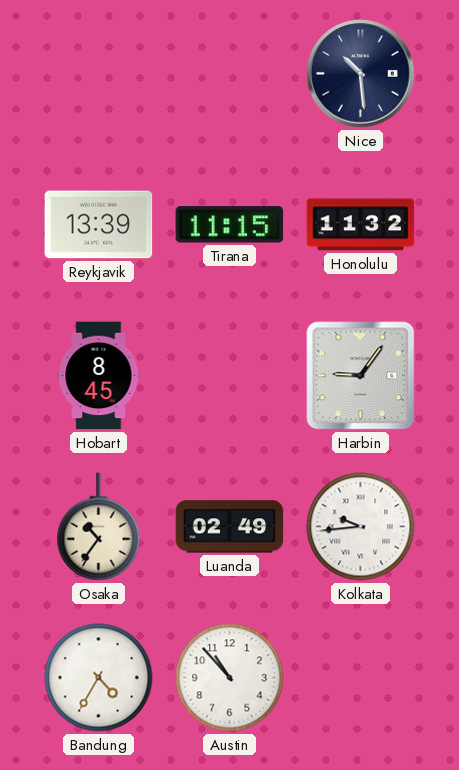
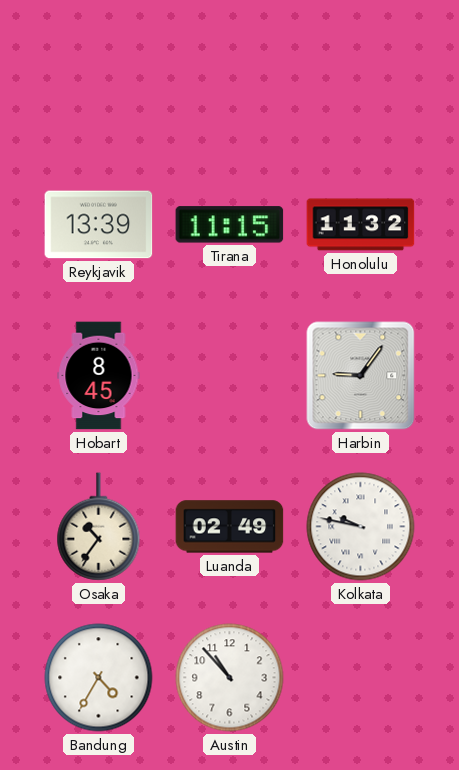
Nice: 10:29 -> none
Kolkata: 9:44 -> 9:47
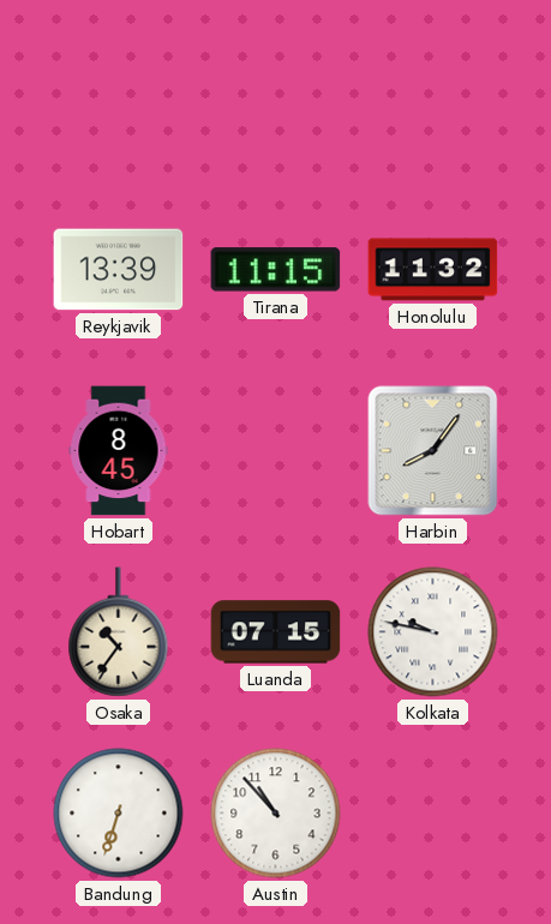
Harbin: 9:06 -> 8:06
Luanda: 02:49 -> 07:15
Bandung: 4:35 -> 6:33
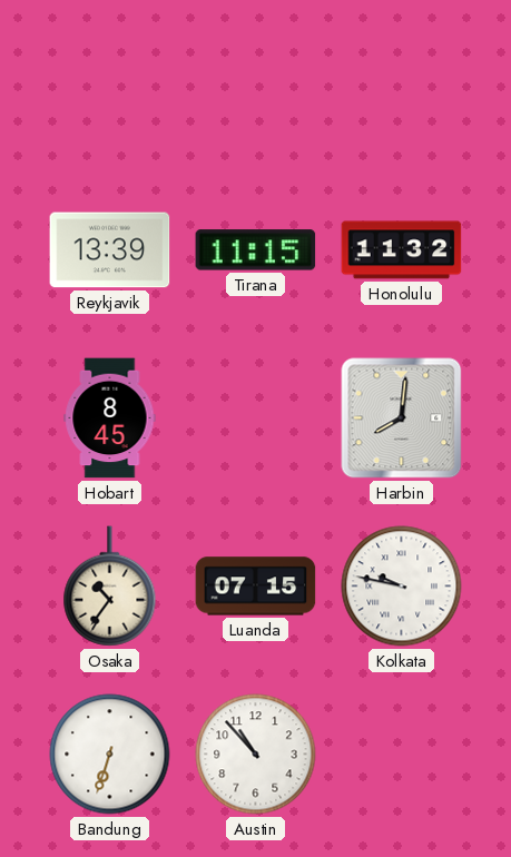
Harbin: 8:06 -> 8:01
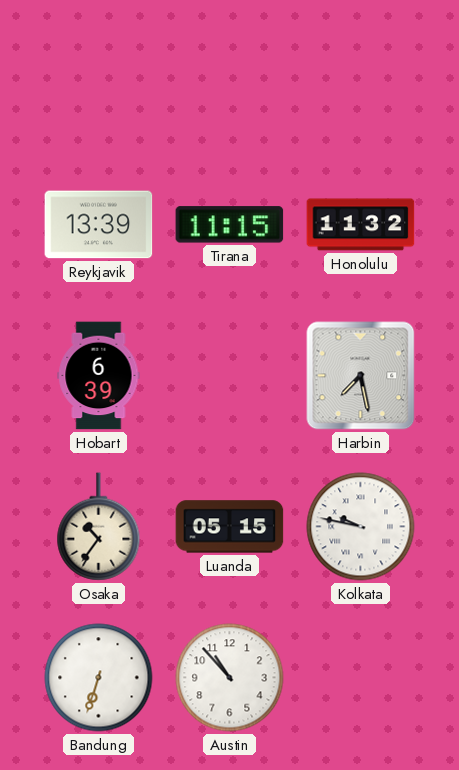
Hobart: 8:45 -> 6:39
Harbin: 8:01 -> 7:28
Luanda: 07:15 -> 05:15
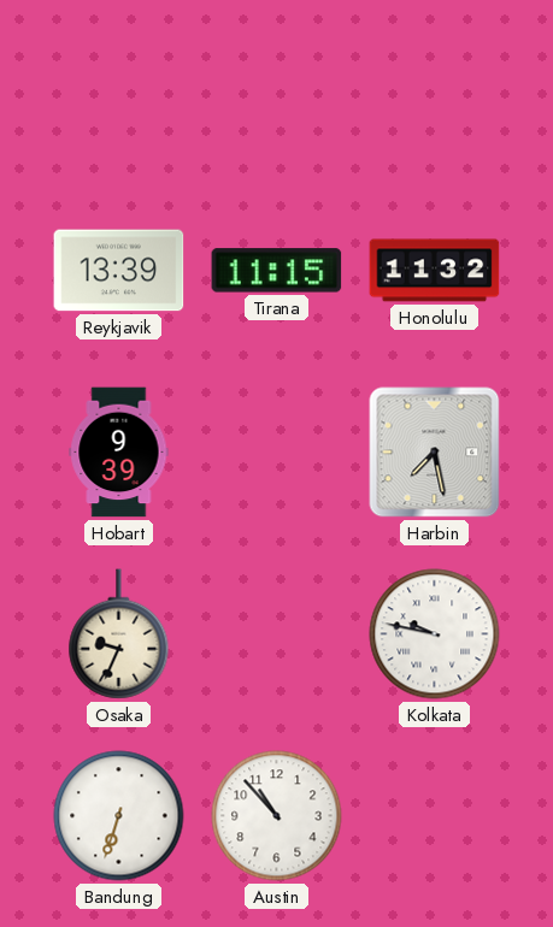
Hobart: 6:39 -> 9:39
Osaka: 10:36 -> 9:34
Luanda: 05:15 -> none
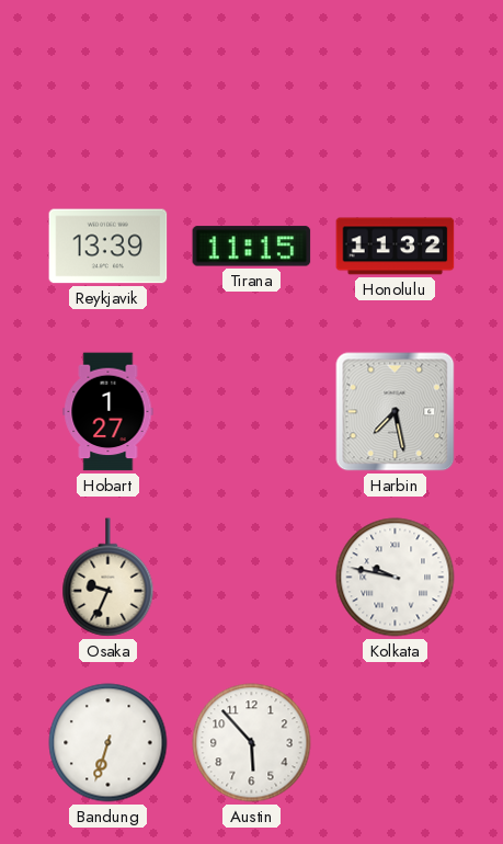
Hobart: 9:39 -> 1:27
Austin: 10:53 -> 5:53
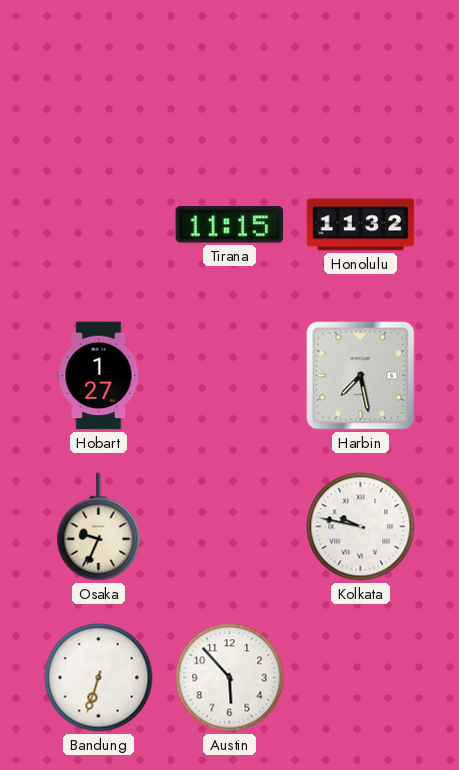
Reykjavik: 13:39 -> none
